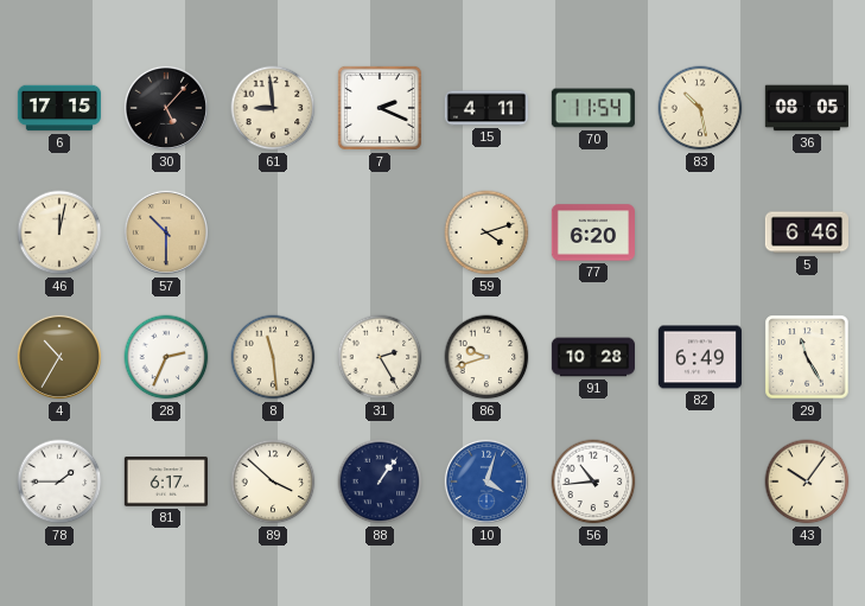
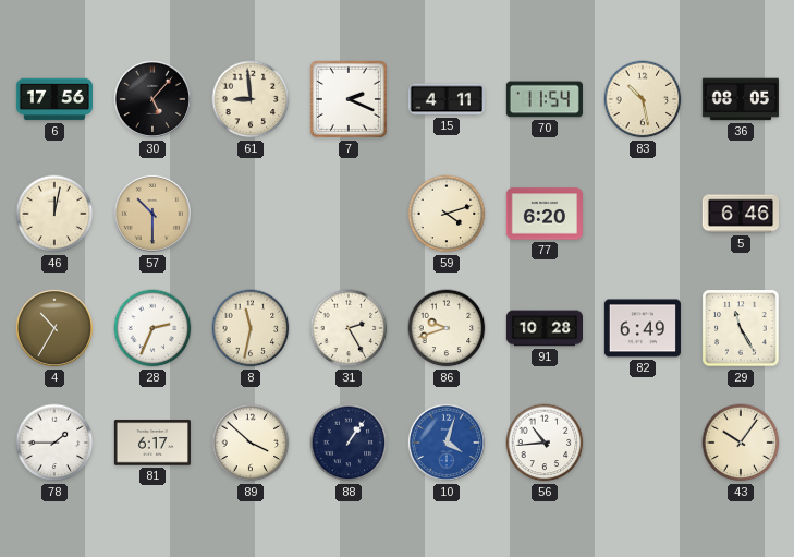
6: 17:15 -> 17:56
8: 11:29 -> 11:32
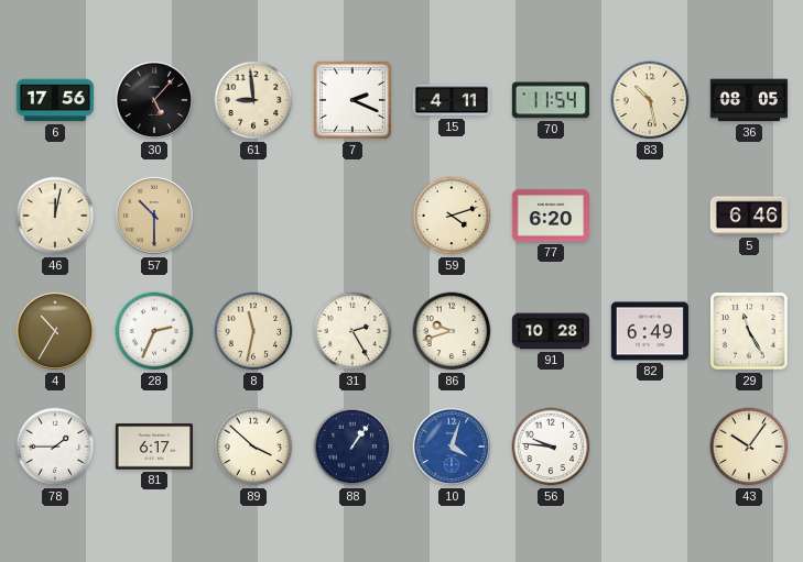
56: 10:44 -> 9:46
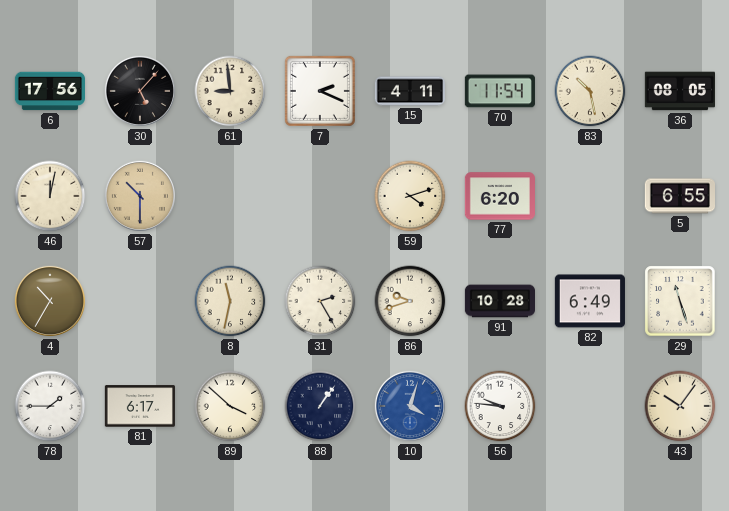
5: 6:46 -> 6:55
28: 2:34 -> none
29: 11:25 -> 11:27
